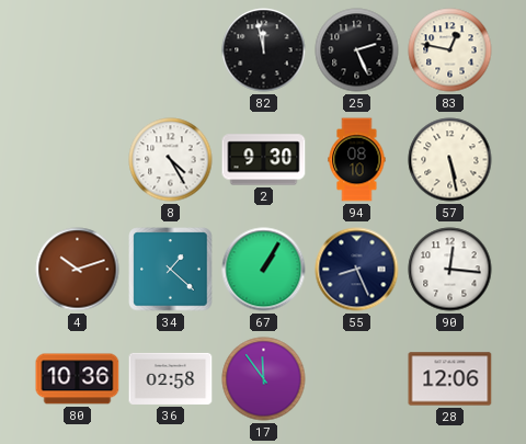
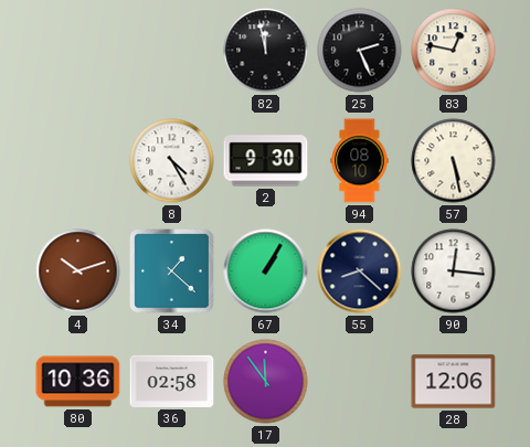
55: 8:26 -> 8:22
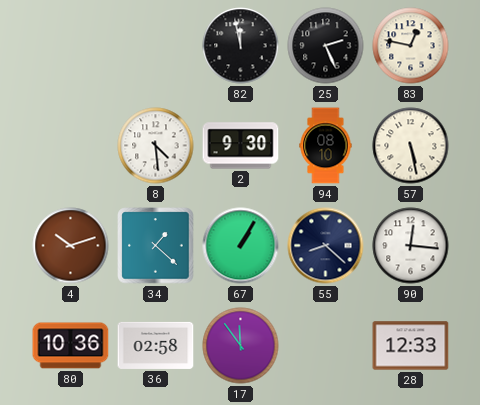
8: 4:25 -> 4:29
28: 12:06 -> 12:33
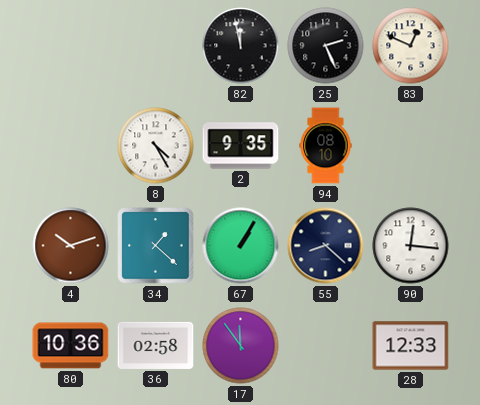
83: 12:47 -> 12:49
8: 4:29 -> 4:25
2: 9:30 -> 9:35
57: 5:28 -> none
